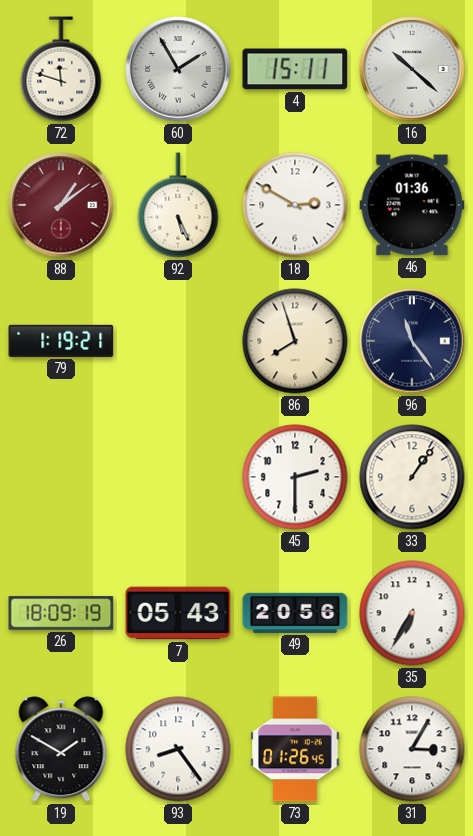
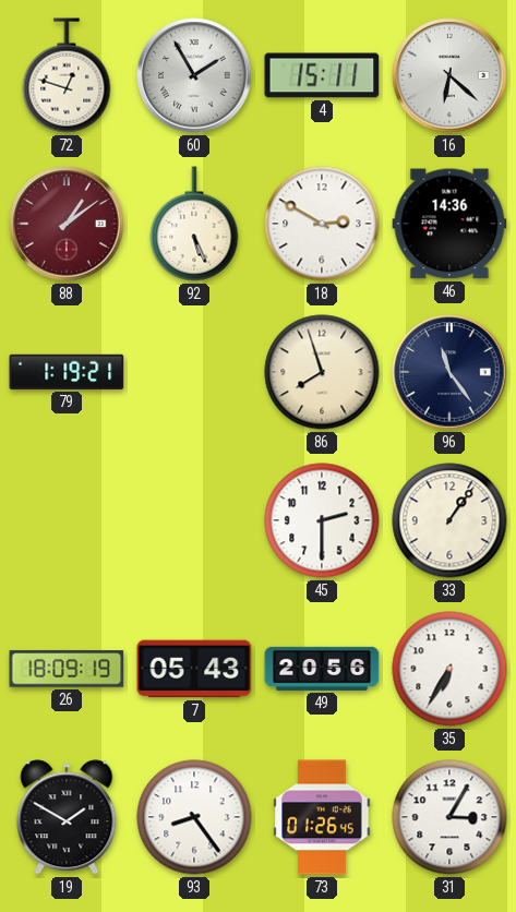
72: 11:48 -> 12:48
16: 10:22 -> 6:22
46: 01:36 -> 14:36
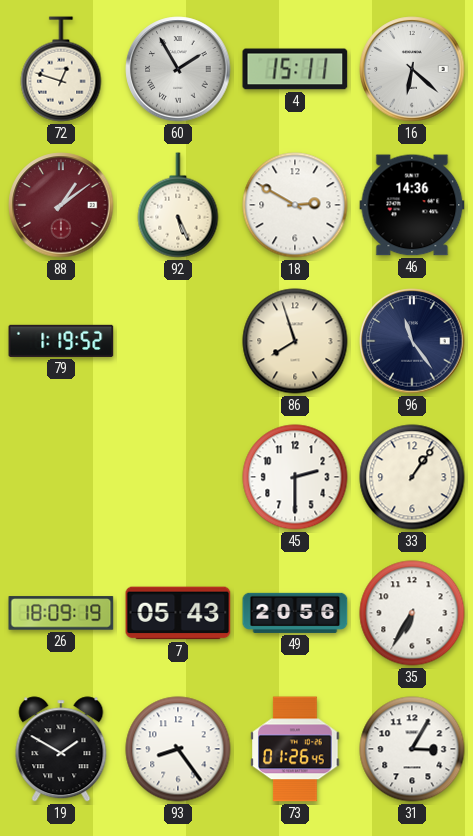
79: 1:19:21 -> 1:19:52
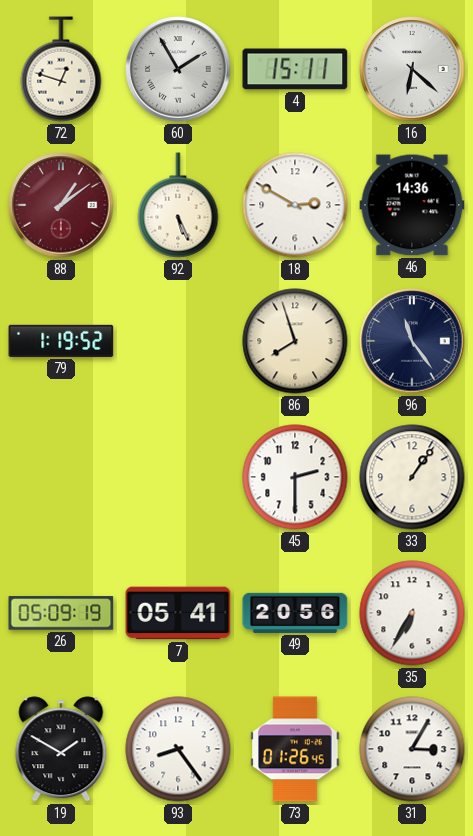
26: 18:09 -> 05:09
7: 05:43 -> 05:41
